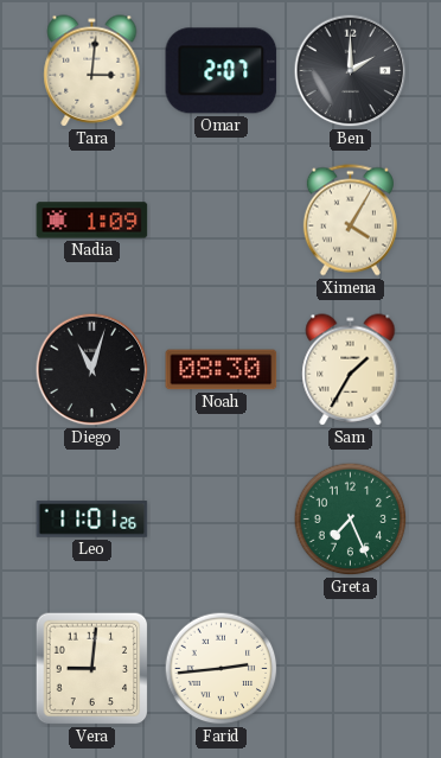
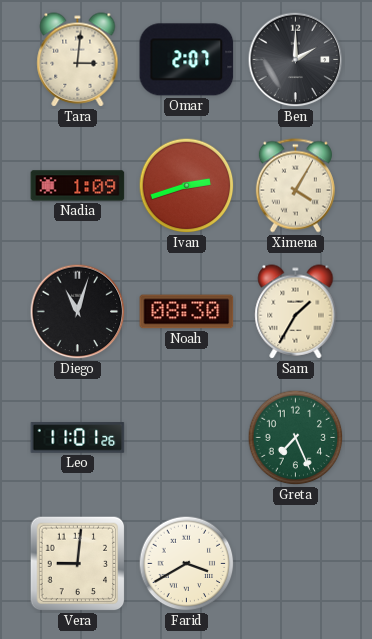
Ivan: none -> 2:42
Farid: 2:44 -> 3:40
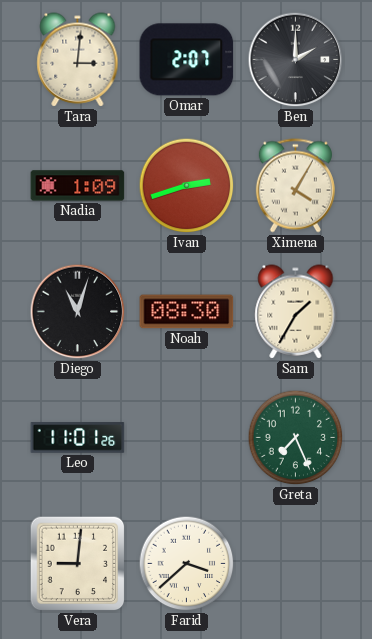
Farid: 3:40 -> 3:38
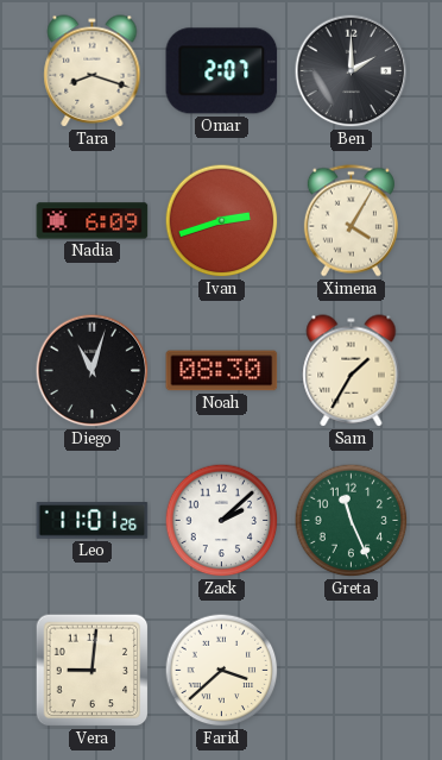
Tara: 3:01 -> 8:18
Nadia: 1:09 -> 6:09
Zack: none -> 2:08
Greta: 7:26 -> 11:26
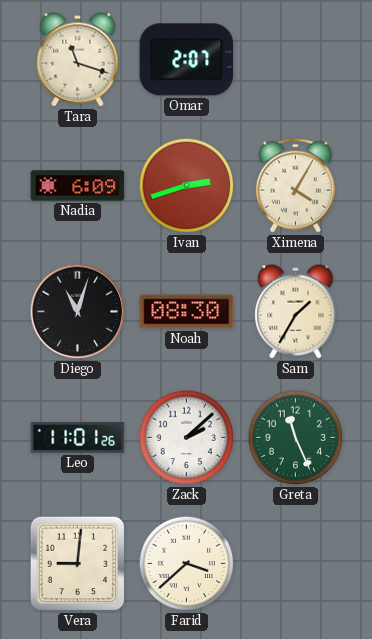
Tara: 8:18 -> 11:18
Ben: 2:00 -> none
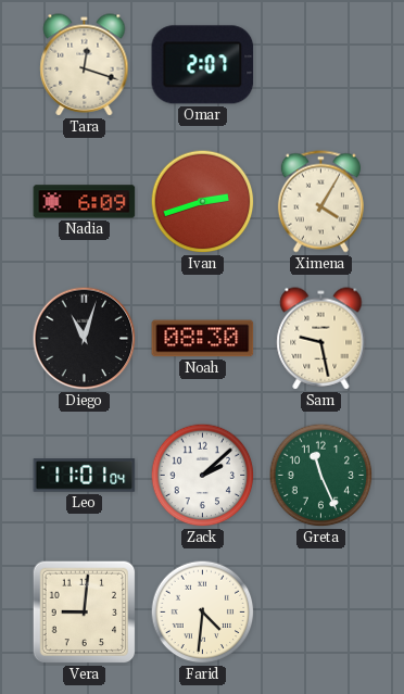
Tara: 11:18 -> 12:18
Sam: 1:35 -> 9:28
Leo: 11:01:26 -> 11:01:04
Farid: 3:38 -> 4:31
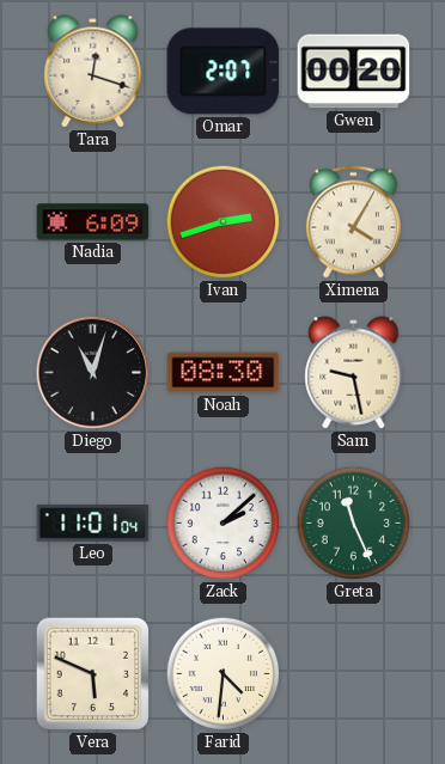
Gwen: none -> 00:20
Vera: 9:01 -> 5:49
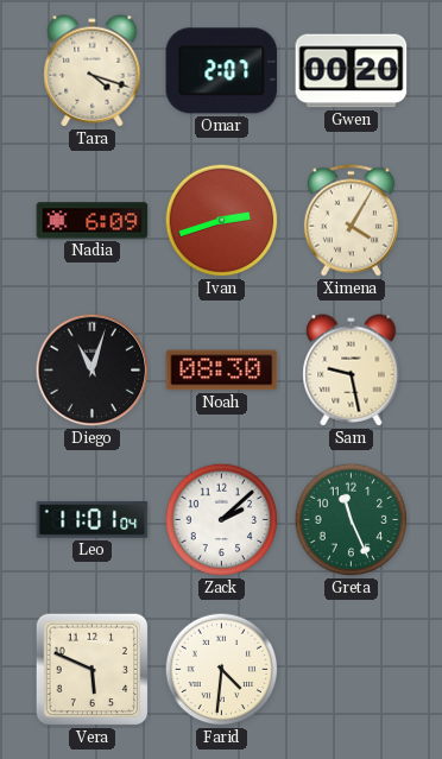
Tara: 12:18 -> 4:18
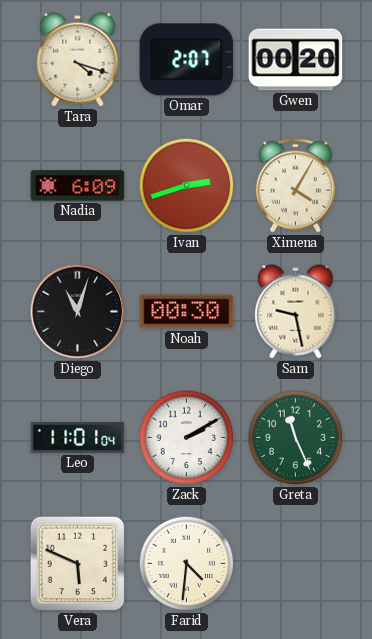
Noah: 08:30 -> 00:30
Zack: 2:08 -> 2:10
